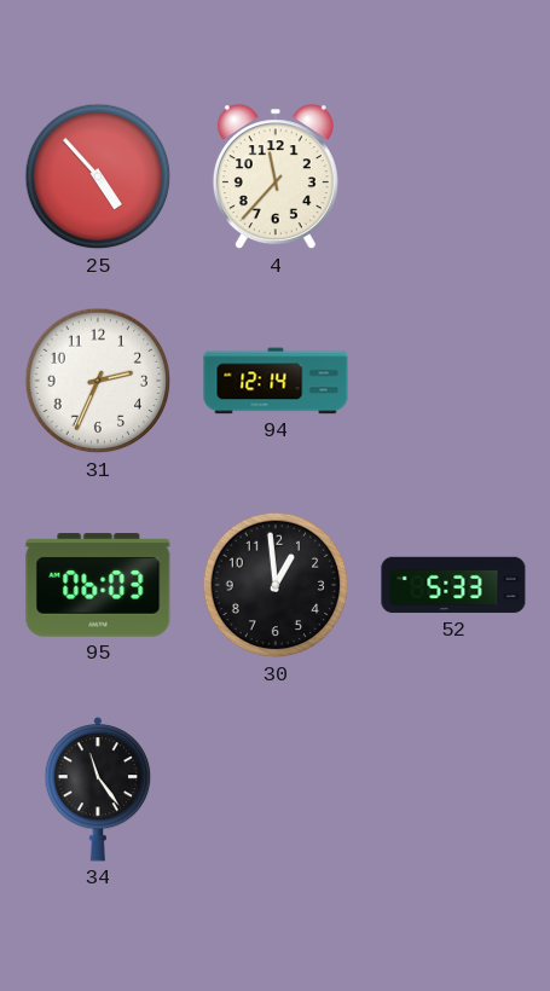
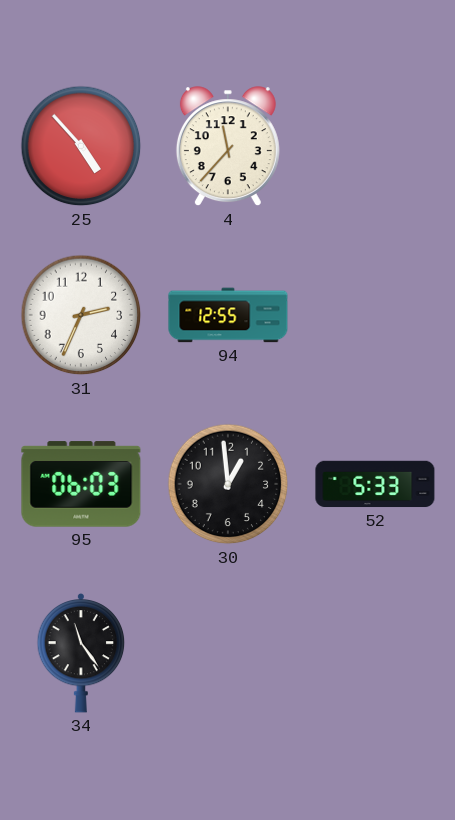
94: 12:14 -> 12:55
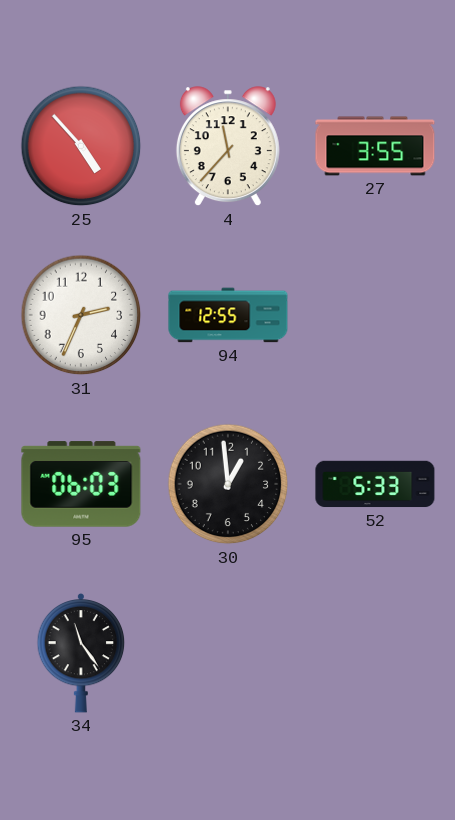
27: none -> 3:55
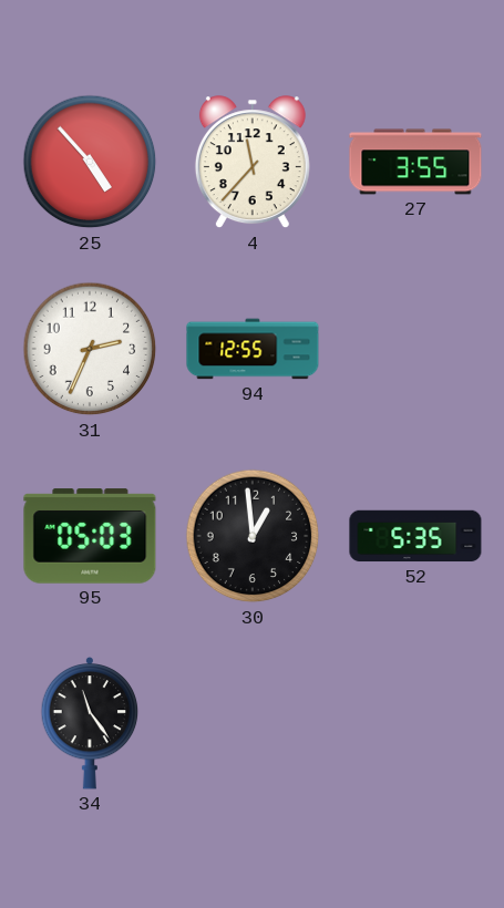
95: 06:03 -> 05:03
52: 5:33 -> 5:35
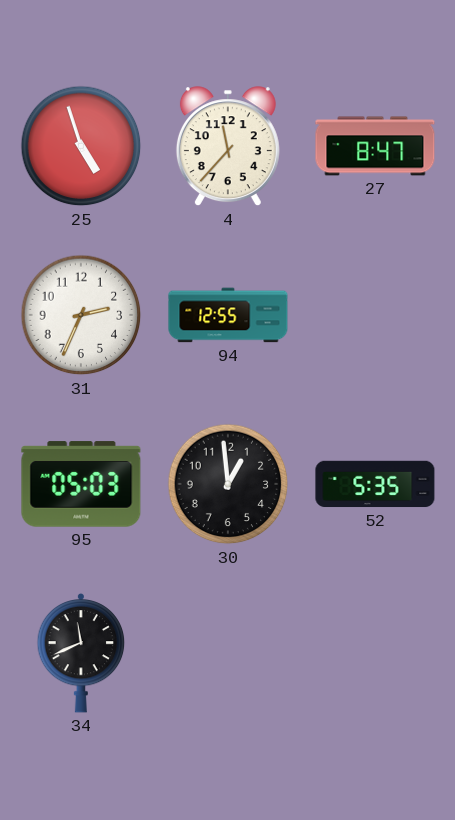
25: 4:53 -> 4:57
27: 3:55 -> 8:47
34: 11:24 -> 11:41
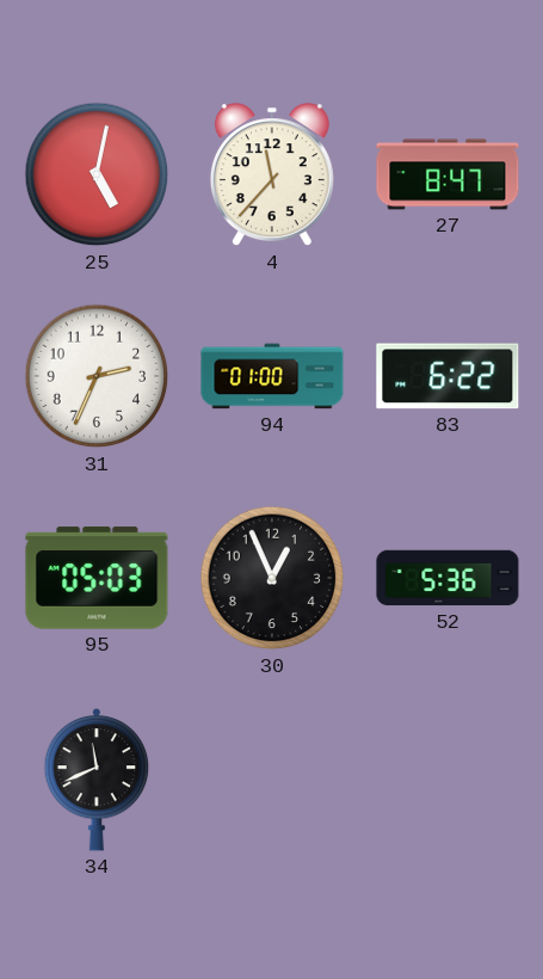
25: 4:57 -> 5:02
94: 12:55 -> 01:00
83: none -> 6:22
30: 12:59 -> 12:56
52: 5:35 -> 5:36
